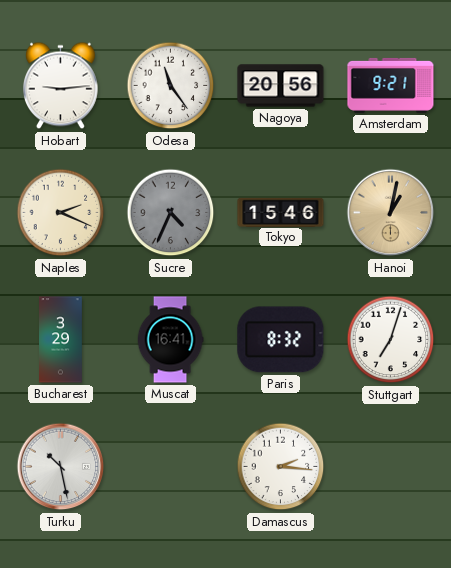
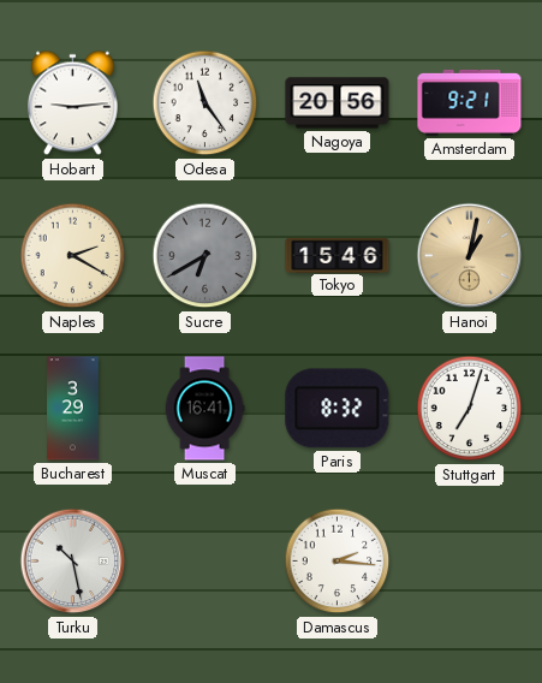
Naples: 2:19 -> 2:20
Sucre: 4:34 -> 6:40
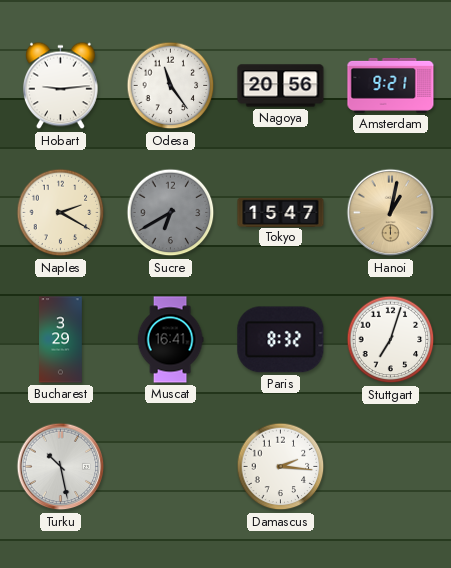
Tokyo: 15:46 -> 15:47
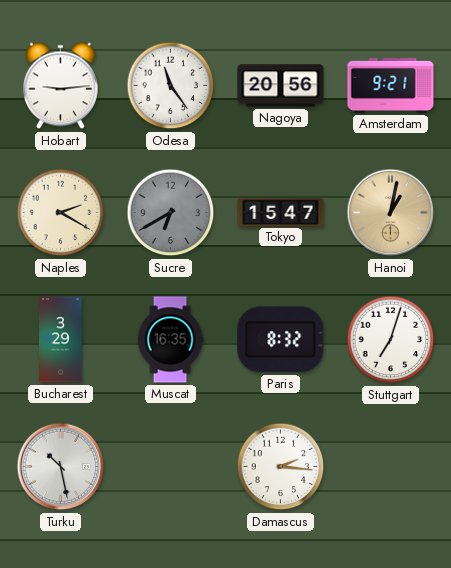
Muscat: 16:41 -> 16:35
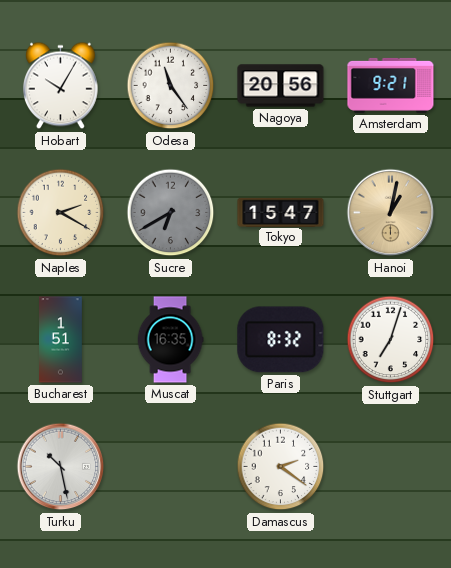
Hobart: 9:14 -> 10:05
Bucharest: 3:29 -> 1:51
Damascus: 2:16 -> 2:21
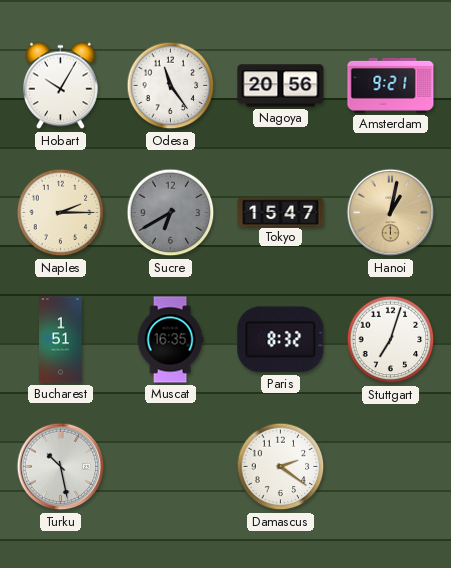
Naples: 2:20 -> 2:15
